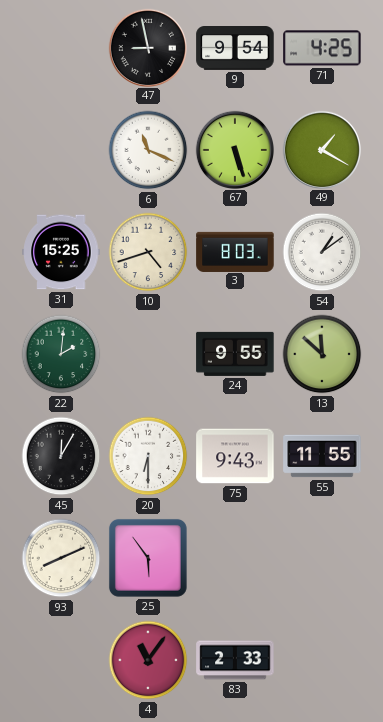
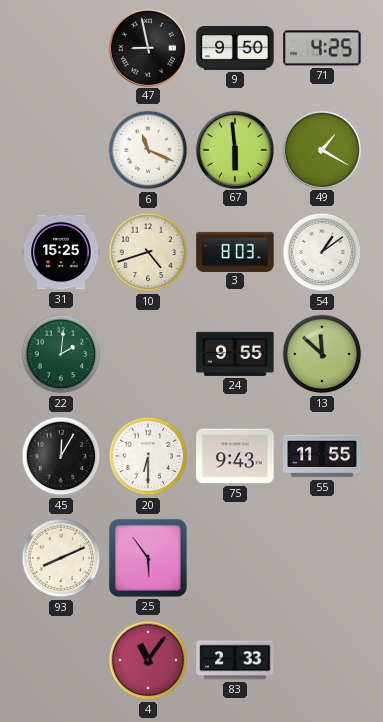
9: 9:54 -> 9:50
67: 5:27 -> 5:59
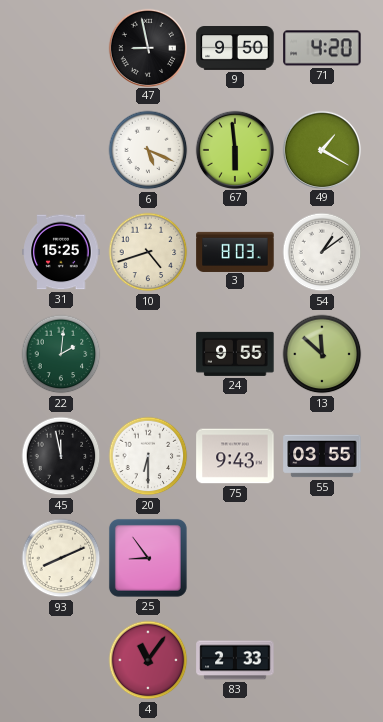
71: 4:25 -> 4:20
6: 11:19 -> 5:19
45: 12:05 -> 11:58
55: 11:55 -> 03:55
25: 5:54 -> 8:54
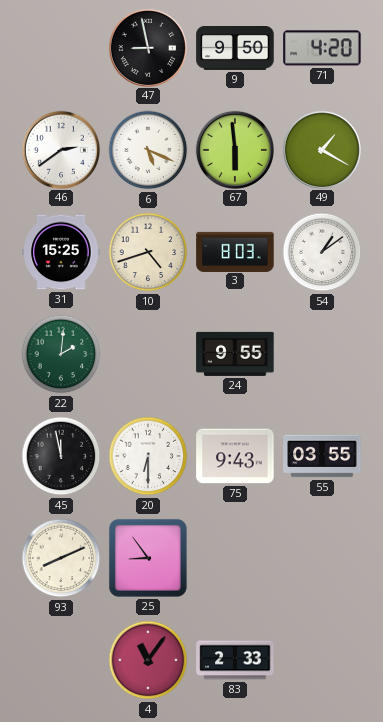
46: none -> 2:39
13: 11:52 -> none
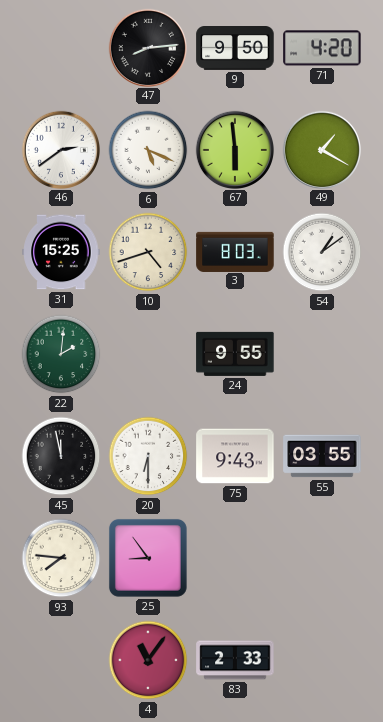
47: 8:58 -> 8:14
93: 8:11 -> 7:46
